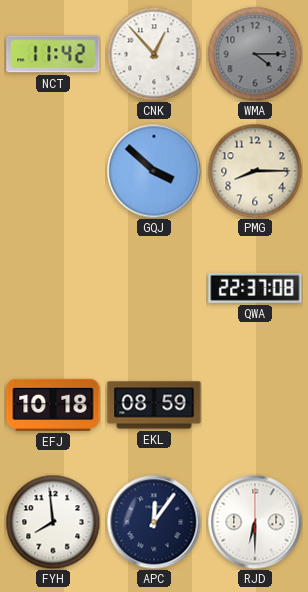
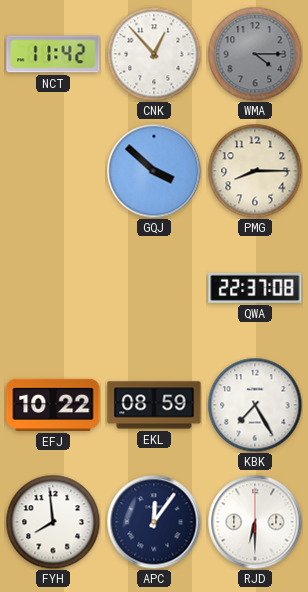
EFJ: 10:18 -> 10:22
KBK: none -> 7:25
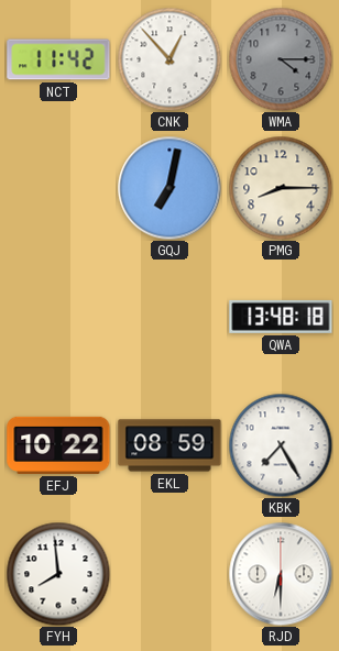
GQJ: 3:52 -> 7:02
QWA: 22:37 -> 13:48
APC: 12:06 -> none
